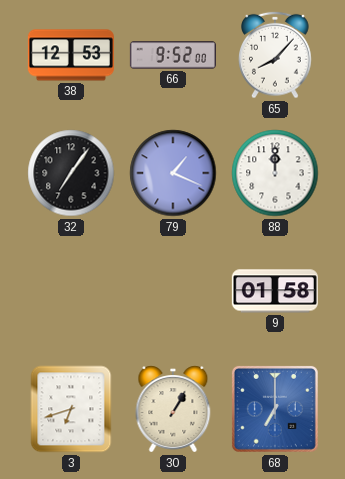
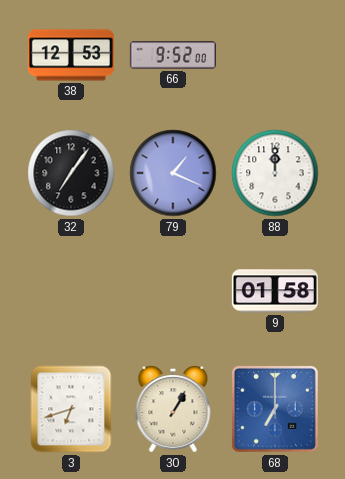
65: 8:07 -> none
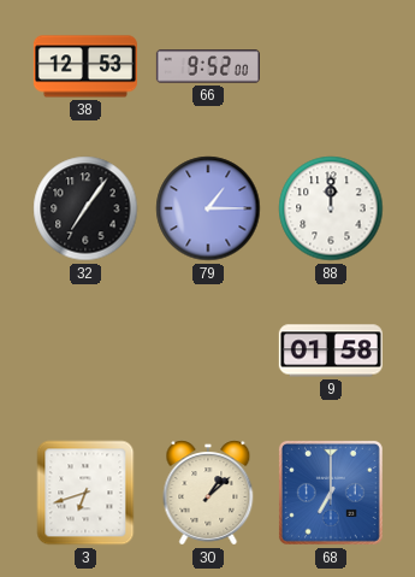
79: 1:19 -> 1:15
30: 1:05 -> 1:08
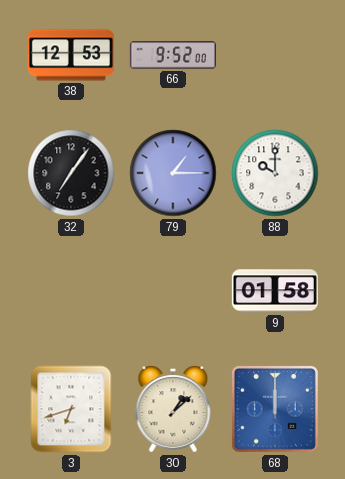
88: 12:00 -> 10:00
68: 7:00 -> 12:00
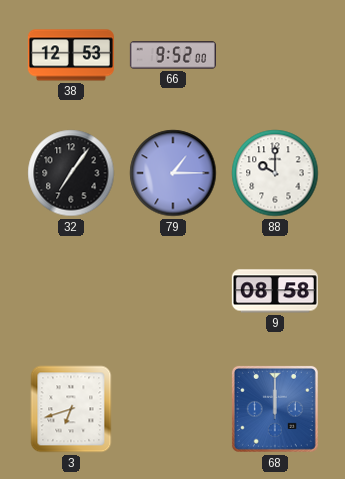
9: 01:58 -> 08:58
30: 1:08 -> none
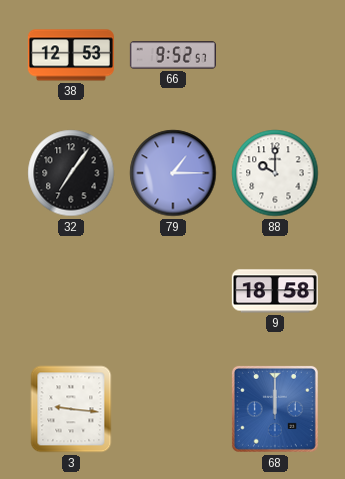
66: 9:52:00 -> 9:52:57
9: 08:58 -> 18:58
3: 6:42 -> 9:16
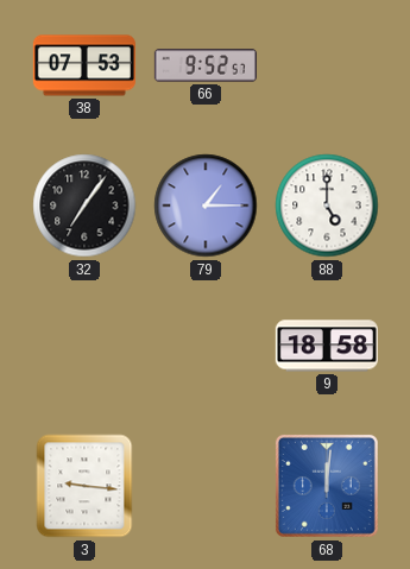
38: 12:53 -> 07:53
88: 10:00 -> 5:00
68: 12:00 -> 12:01
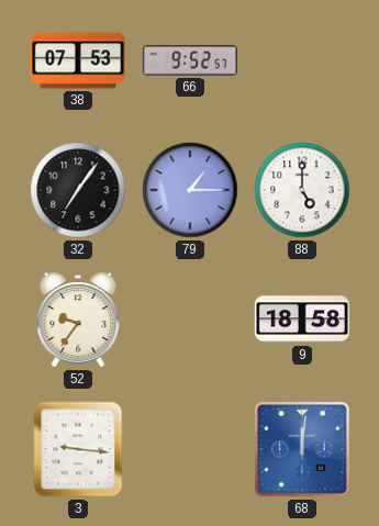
52: none -> 9:36
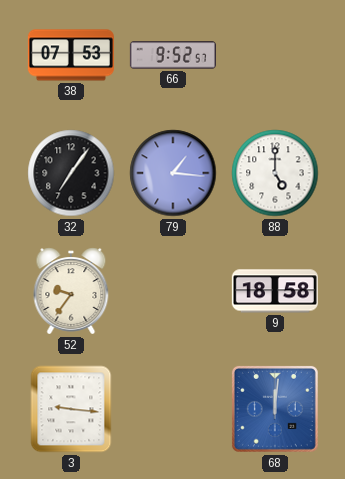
79: 1:15 -> 1:16
